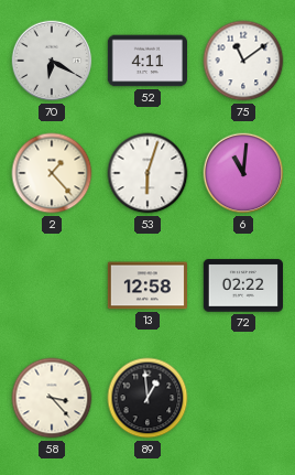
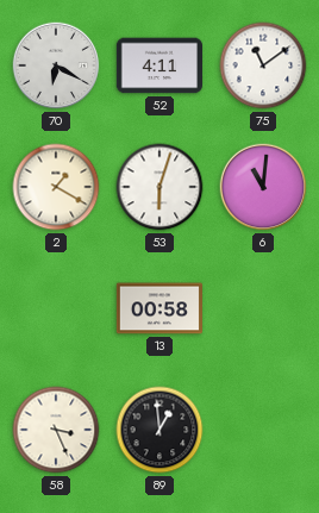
2: 1:23 -> 1:20
13: 12:58 -> 00:58
72: 02:22 -> none
58: 3:23 -> 3:26
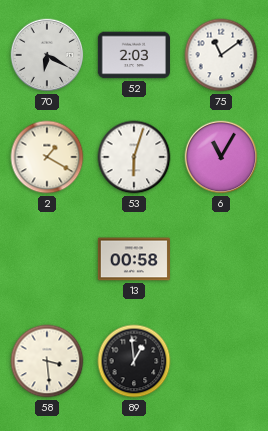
52: 4:11 -> 2:03
6: 11:01 -> 11:05
58: 3:26 -> 3:29
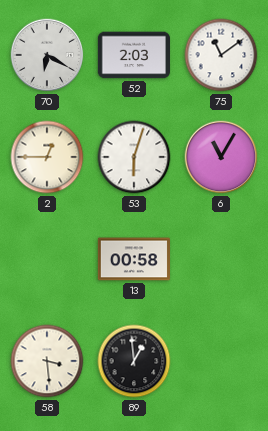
2: 1:20 -> 12:45
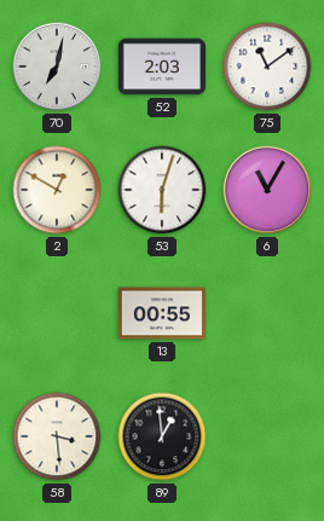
70: 6:20 -> 7:02
2: 12:45 -> 12:50
13: 00:58 -> 00:55
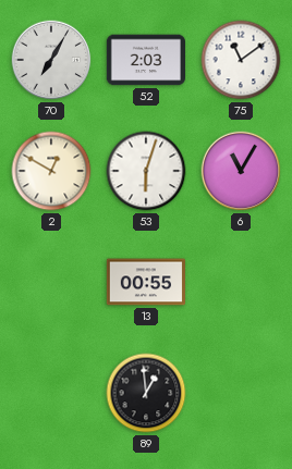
70: 7:02 -> 7:05
58: 3:29 -> none
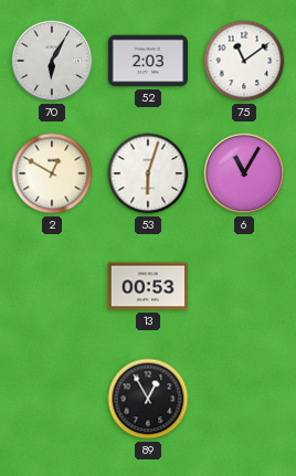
70: 7:05 -> 6:05
13: 00:55 -> 00:53
89: 12:59 -> 12:55
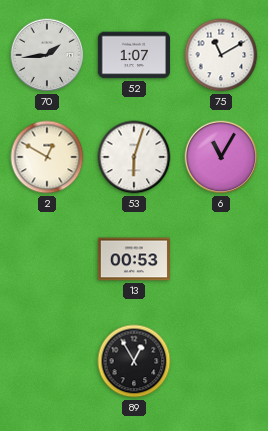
70: 6:05 -> 1:44
52: 2:03 -> 1:07
75: 11:09 -> 11:10
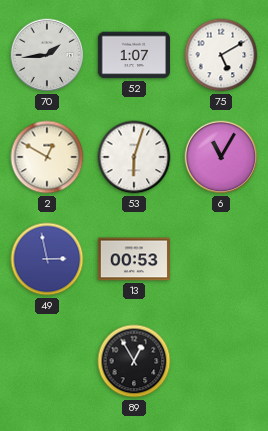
75: 11:10 -> 5:10
49: none -> 2:58
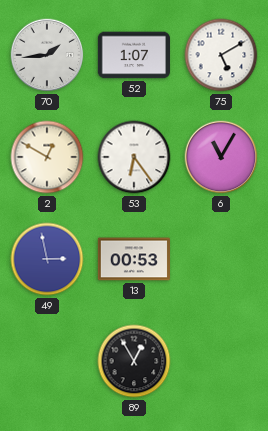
53: 6:03 -> 6:24
